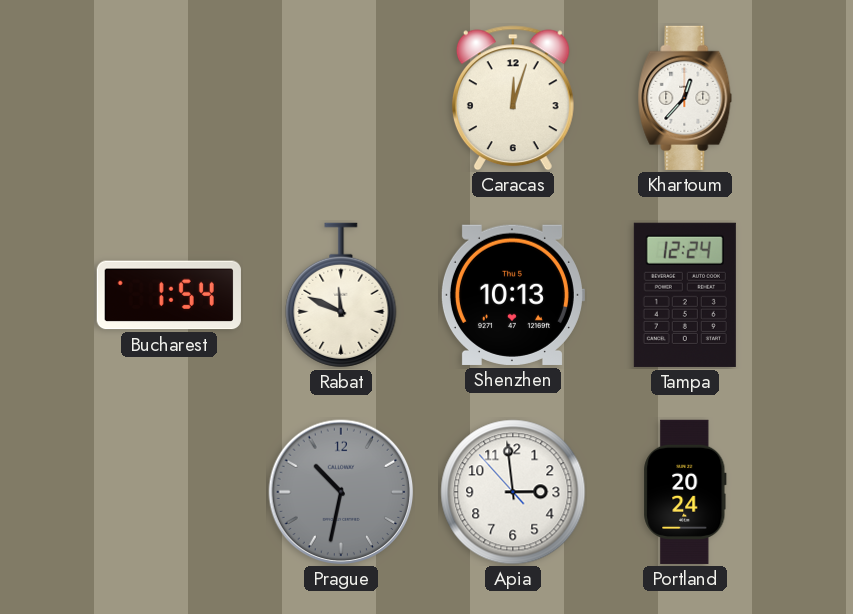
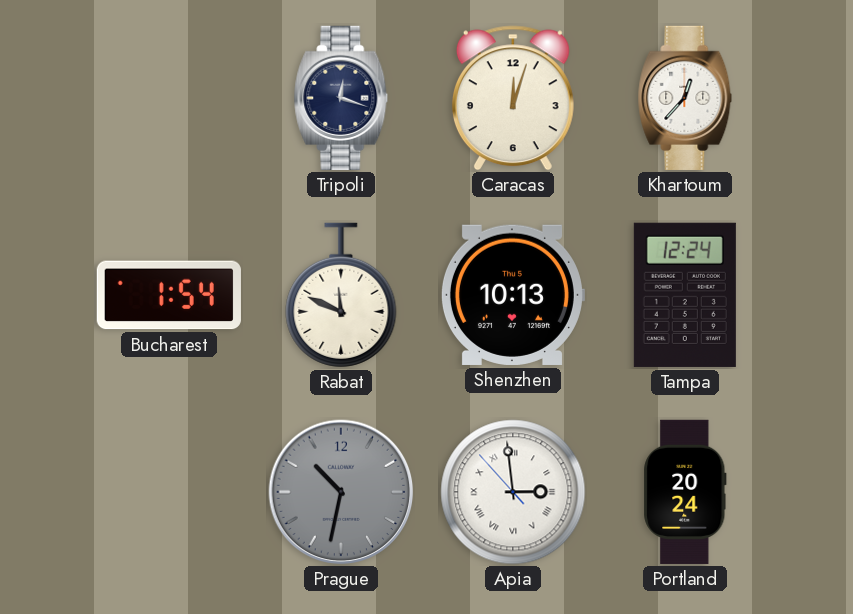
Tripoli: none -> 12:18
Apia numerals: Arabic -> Roman
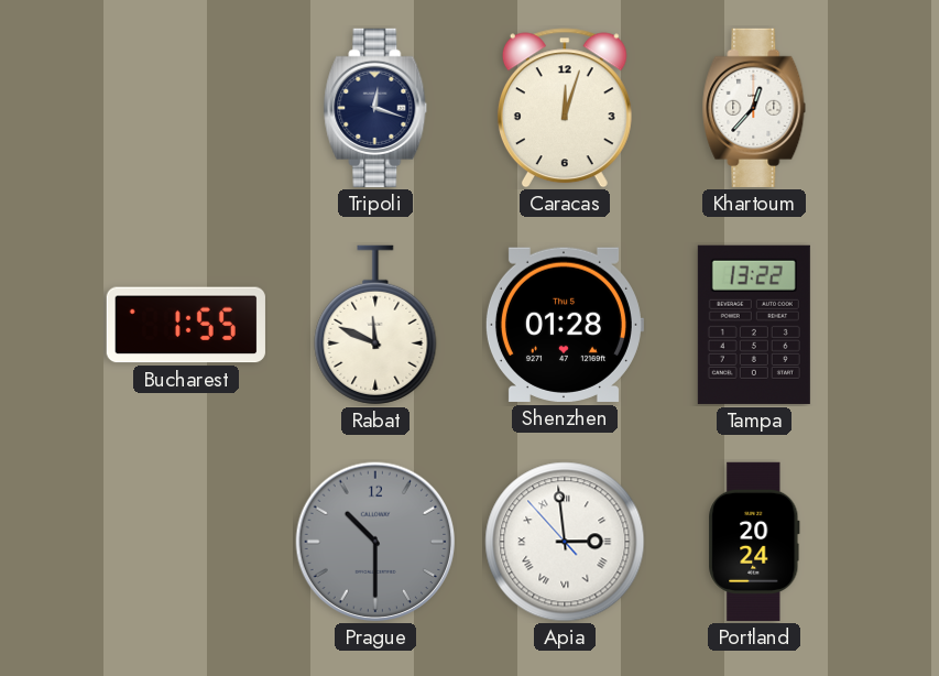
Bucharest: 1:54 -> 1:55
Shenzhen: 10:13 -> 01:28
Tampa: 12:24 -> 13:22
Prague: 10:32 -> 10:30
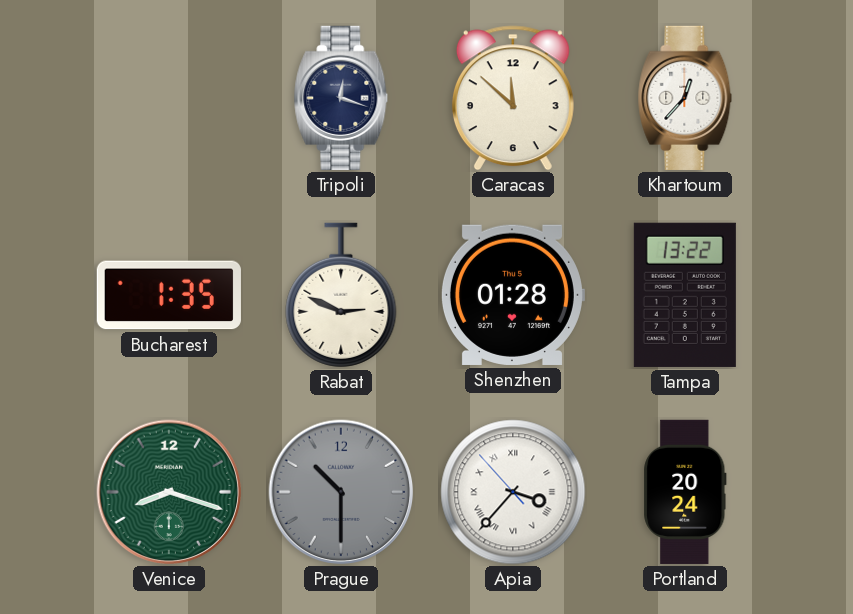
Caracas: 12:03 -> 11:52
Bucharest: 1:55 -> 1:35
Rabat: 11:49 -> 2:49
Venice: none -> 8:18
Apia: 2:58 -> 3:36
